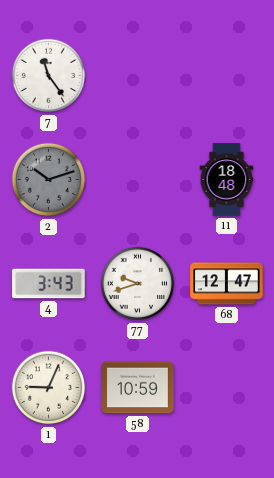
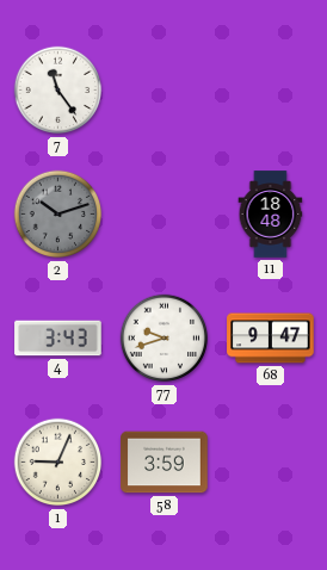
68: 12:47 -> 9:47
58: 10:59 -> 3:59
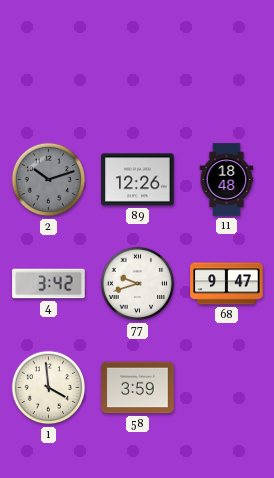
7: 11:24 -> none
89: none -> 12:26
4: 3:43 -> 3:42
1: 9:04 -> 3:59
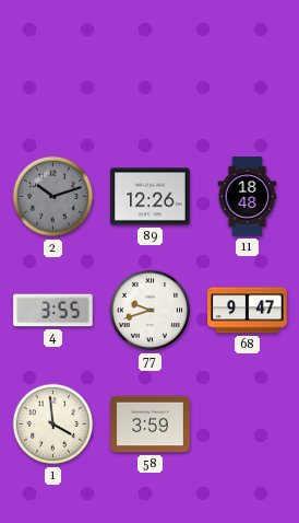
4: 3:42 -> 3:55
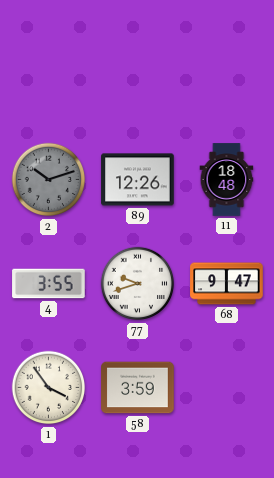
1: 3:59 -> 3:54
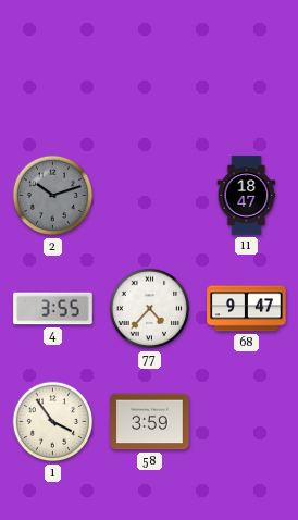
89: 12:26 -> none
11: 18:48 -> 18:47
77: 9:42 -> 4:37
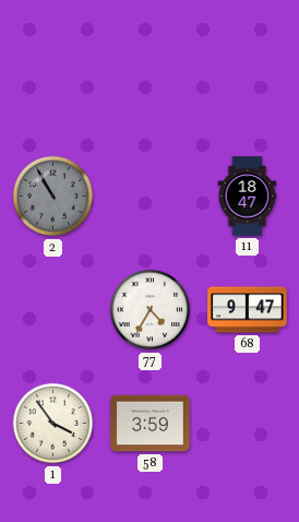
2: 10:12 -> 10:55
4: 3:55 -> none
77: 4:37 -> 4:35
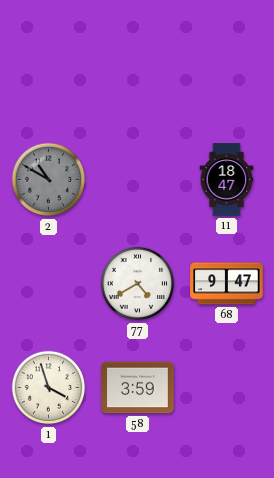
2: 10:55 -> 10:50
77: 4:35 -> 4:40
1: 3:54 -> 3:57
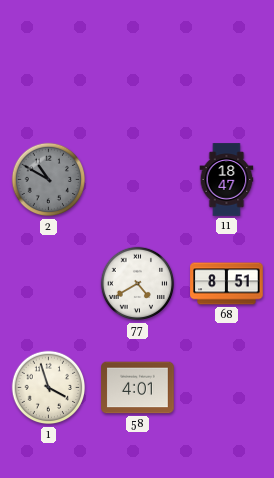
68: 9:47 -> 8:51
58: 3:59 -> 4:01
